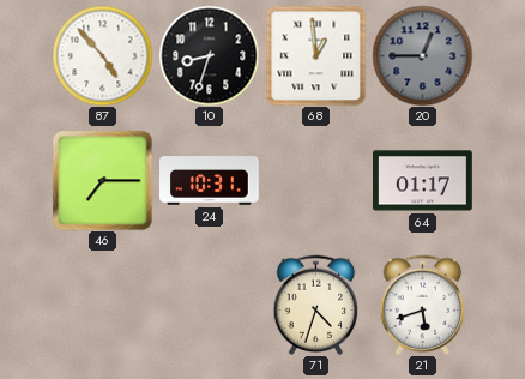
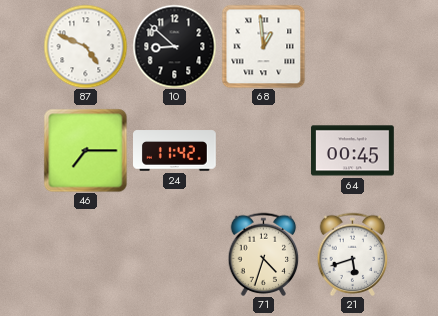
87: 4:53 -> 4:49
10: 8:33 -> 8:52
20: 12:45 -> none
24: 10:31 -> 11:42
64: 01:17 -> 00:45
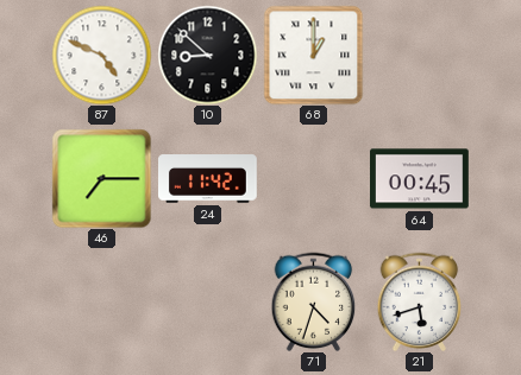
68: 12:59 -> 1:00
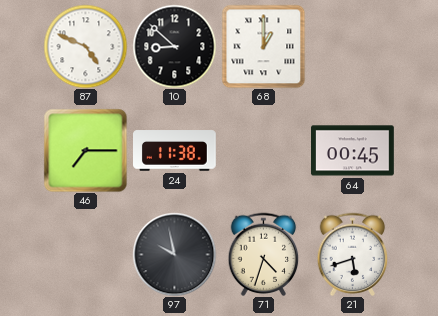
24: 11:42 -> 11:38
97: none -> 9:58
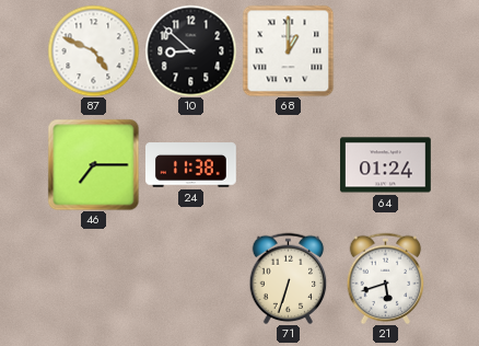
64: 00:45 -> 01:24
97: 9:58 -> none
71: 4:33 -> 6:33
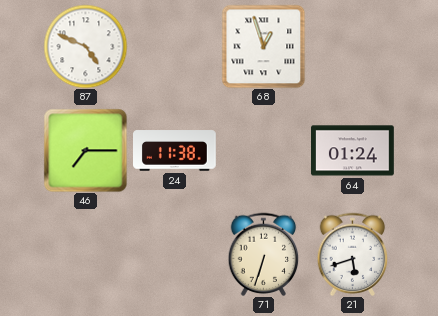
10: 8:52 -> none
68: 1:00 -> 12:57
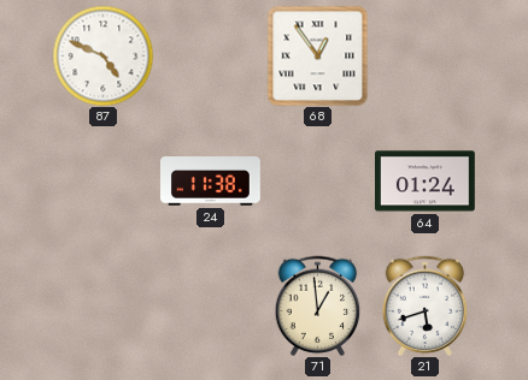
68: 12:57 -> 12:54
46: 7:15 -> none
71: 6:33 -> 12:59
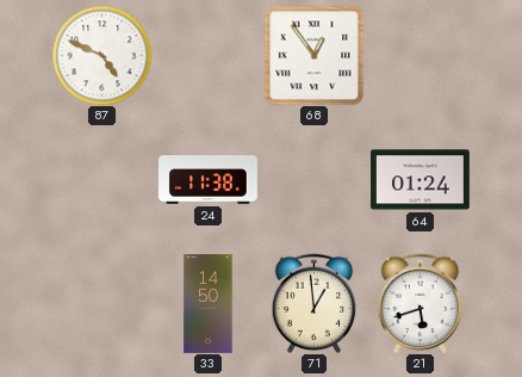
33: none -> 14:50
